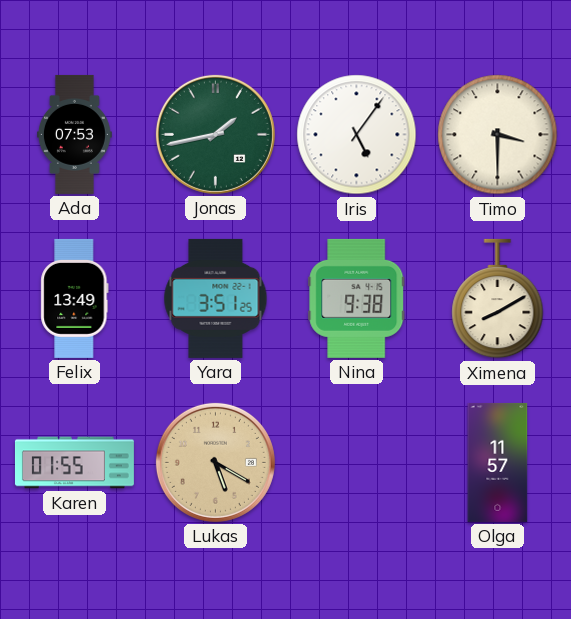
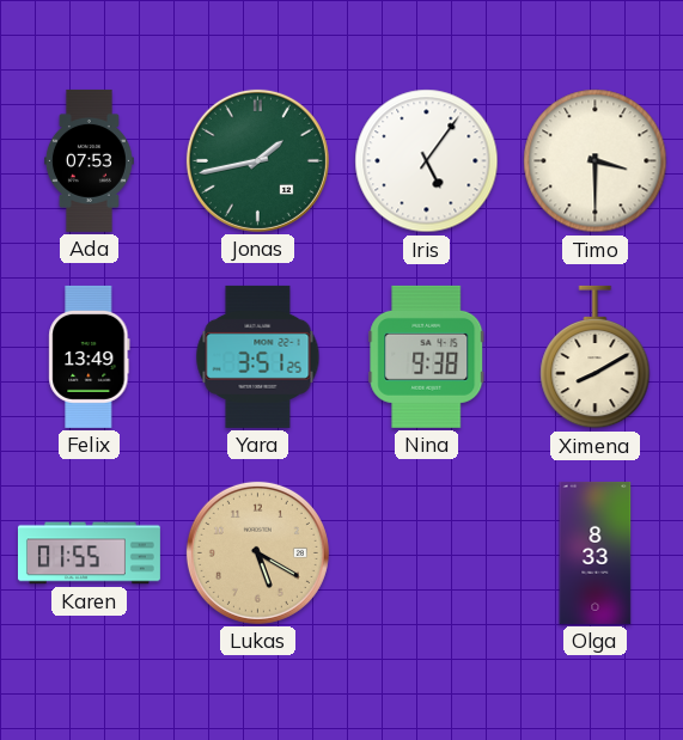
Olga: 11:57 -> 8:33
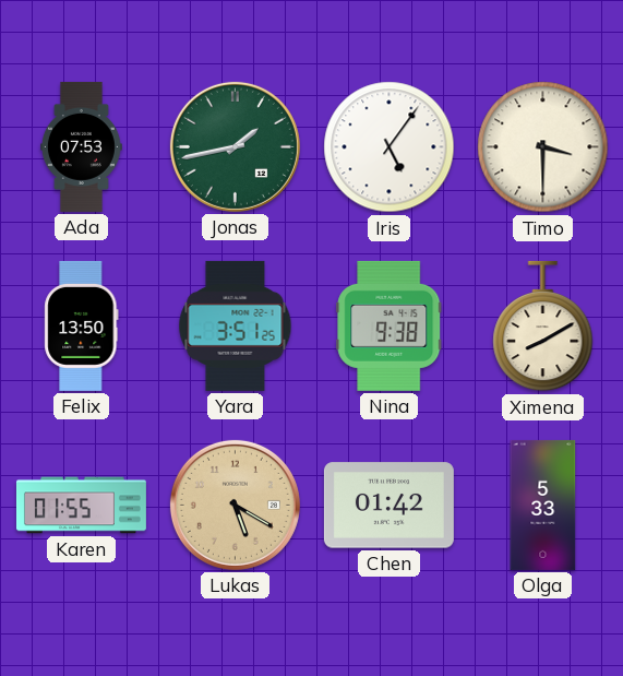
Felix: 13:49 -> 13:50
Chen: none -> 01:42
Olga: 8:33 -> 5:33
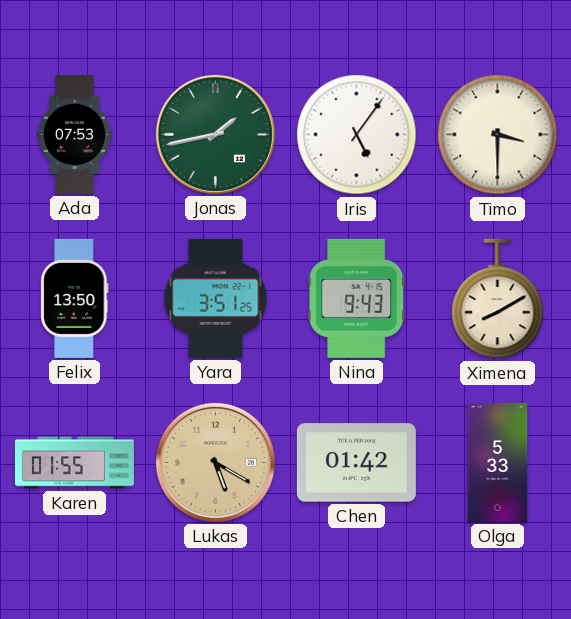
Nina: 9:38 -> 9:43
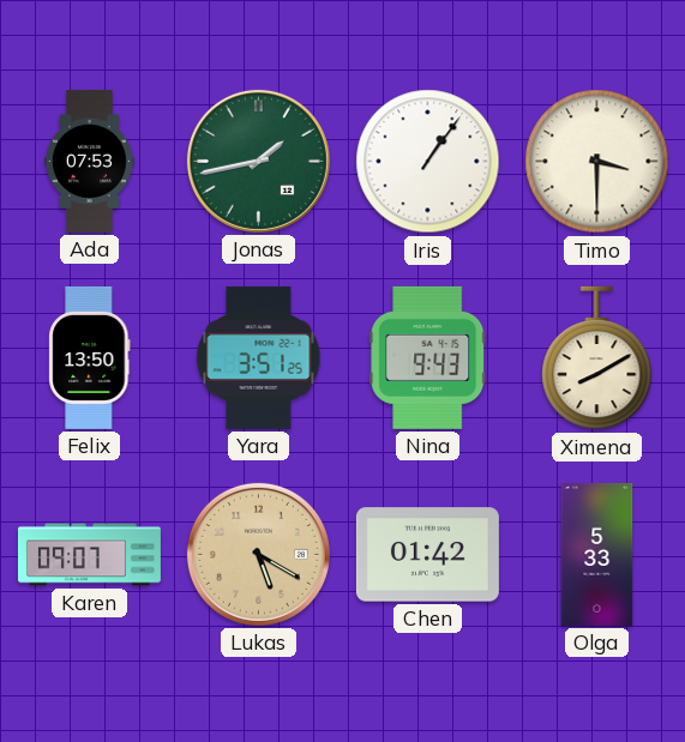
Iris: 5:06 -> 1:06
Karen: 01:55 -> 09:07
